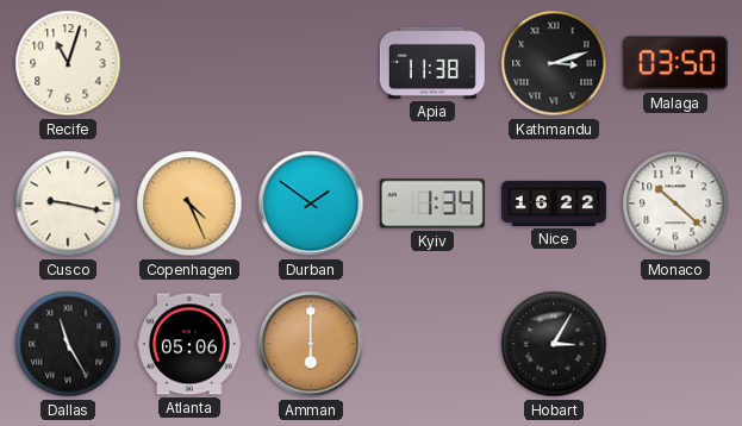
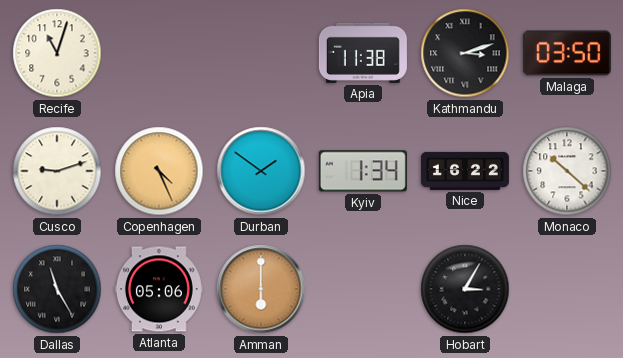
Cusco: 9:17 -> 9:12
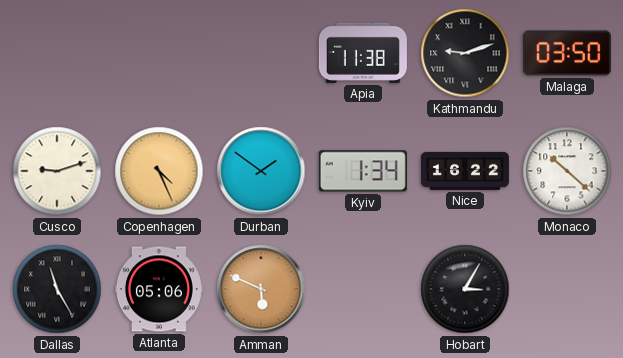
Recife: 11:03 -> none
Kathmandu: 3:12 -> 9:12
Amman: 6:00 -> 5:49
